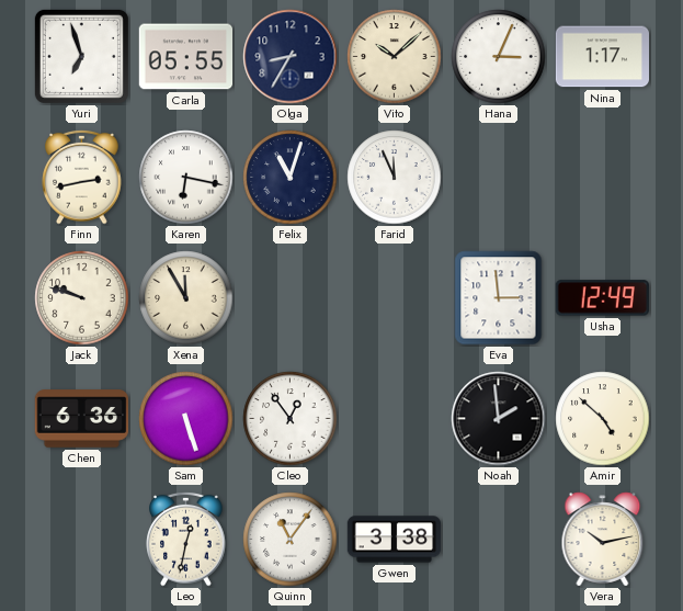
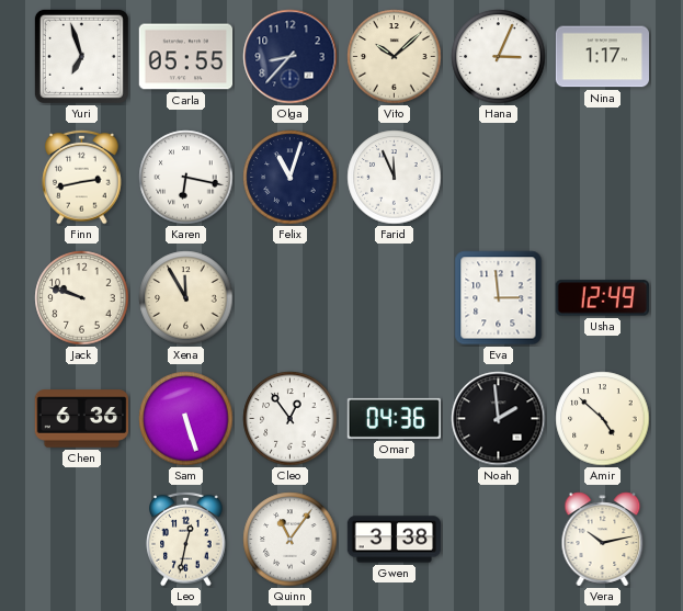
Olga: 8:35 -> 8:37
Omar: none -> 04:36
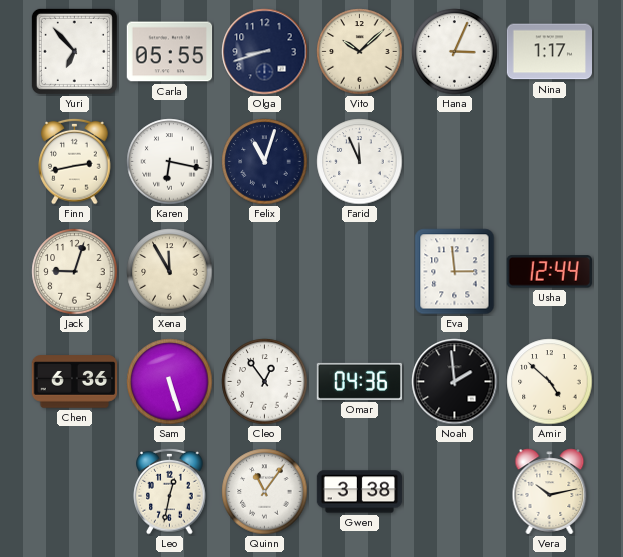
Yuri: 6:57 -> 6:53
Olga: 8:37 -> 8:42
Jack: 9:48 -> 9:03
Usha: 12:49 -> 12:44
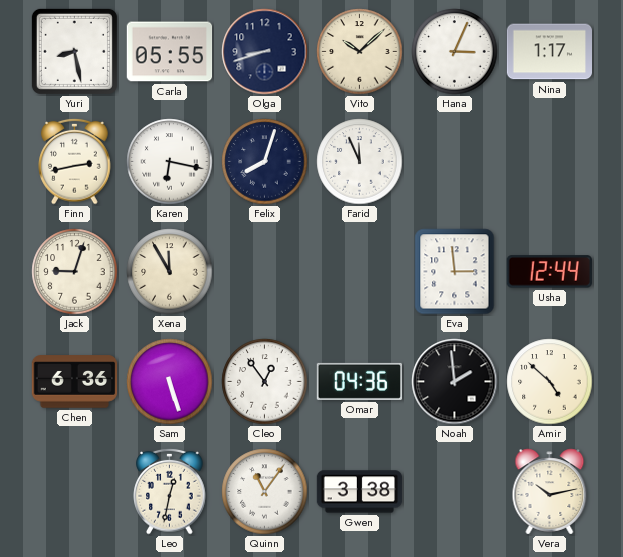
Yuri: 6:53 -> 8:28
Felix: 11:03 -> 8:03
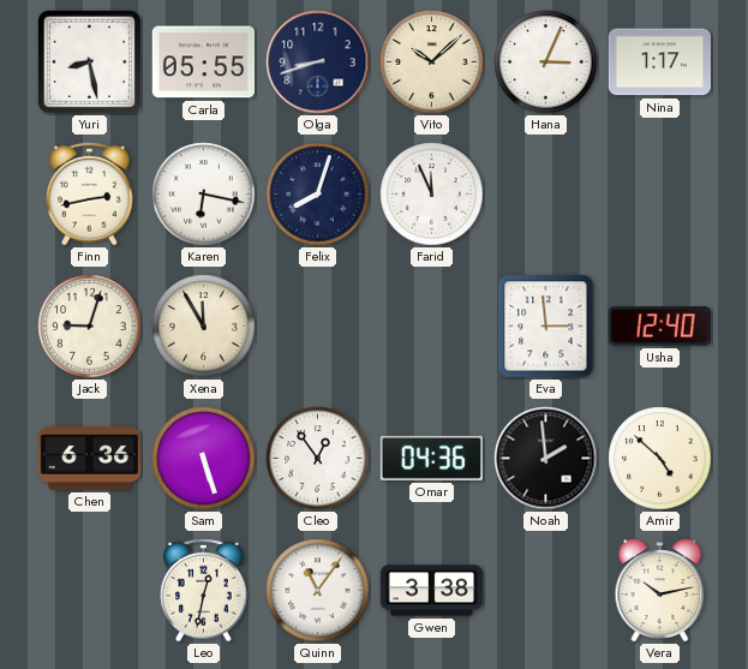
Usha: 12:44 -> 12:40
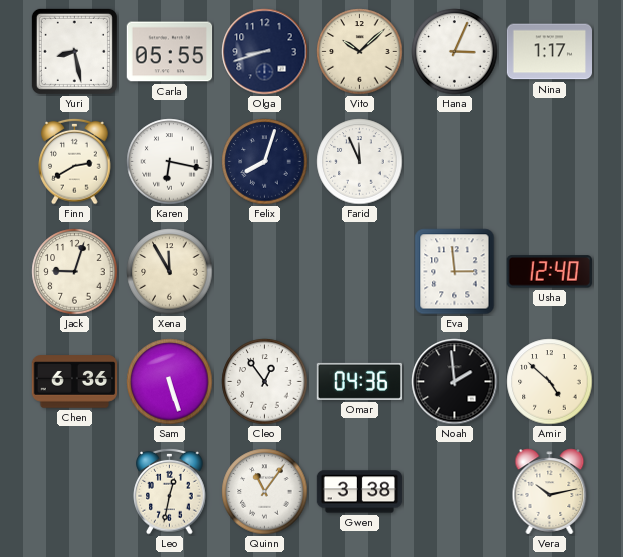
Finn: 2:43 -> 2:40
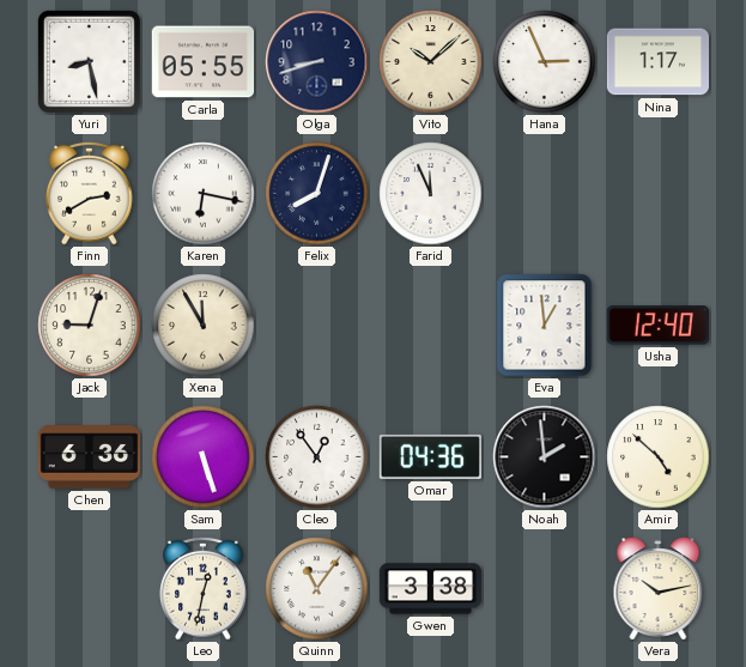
Hana: 3:04 -> 2:56
Eva: 2:59 -> 12:59
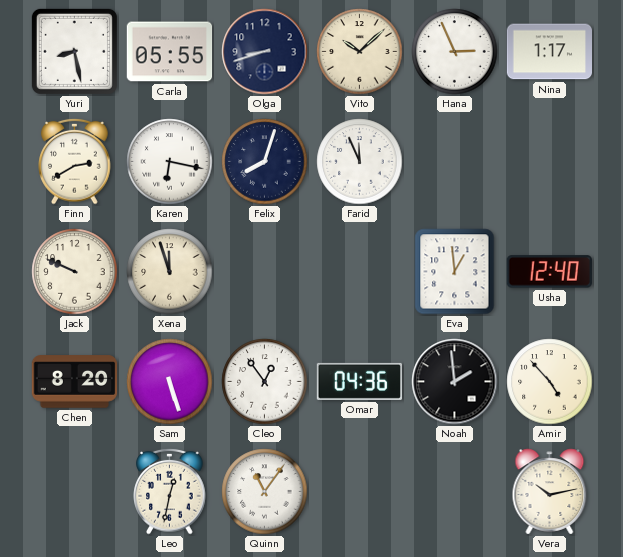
Jack: 9:03 -> 9:49
Xena: 11:55 -> 11:57
Chen: 6:36 -> 8:20
Amir: 4:52 -> 4:53
Gwen: 3:38 -> none
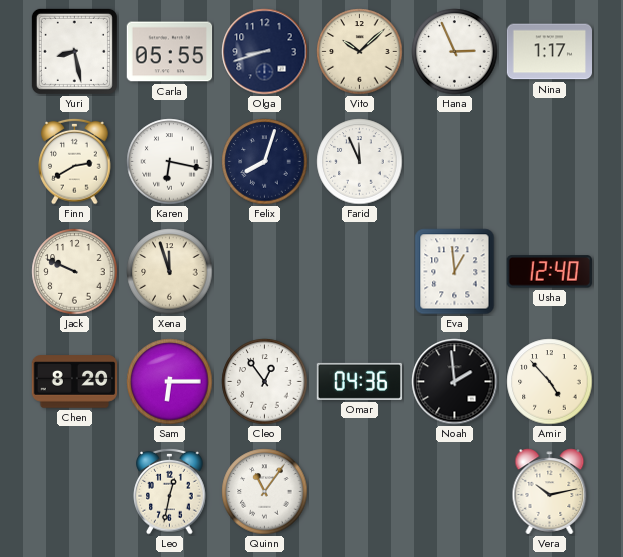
Sam: 5:27 -> 6:15
